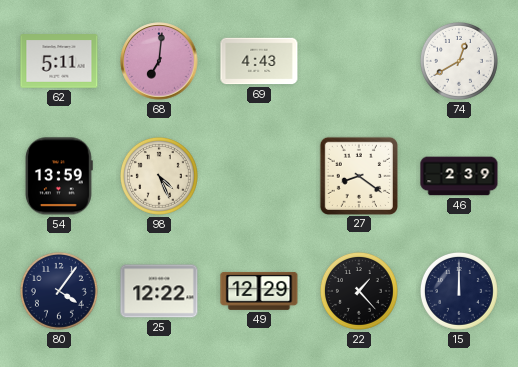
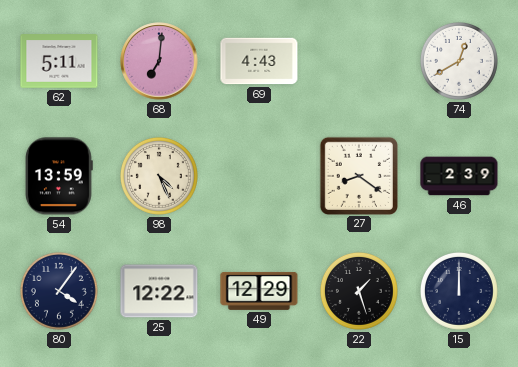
22: 1:23 -> 1:27
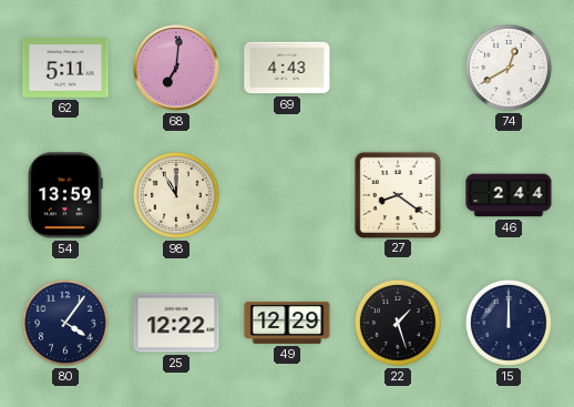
98: 4:26 -> 11:00
46: 2:39 -> 2:44
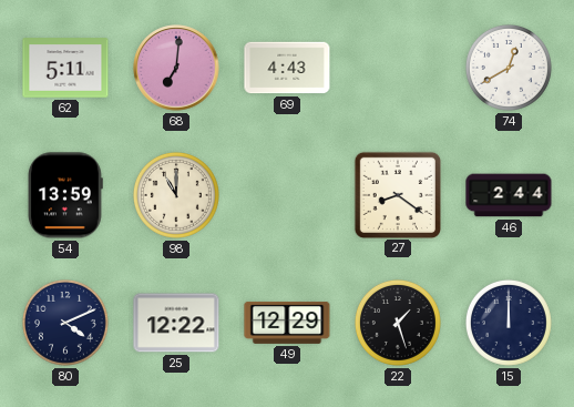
80: 4:06 -> 4:11
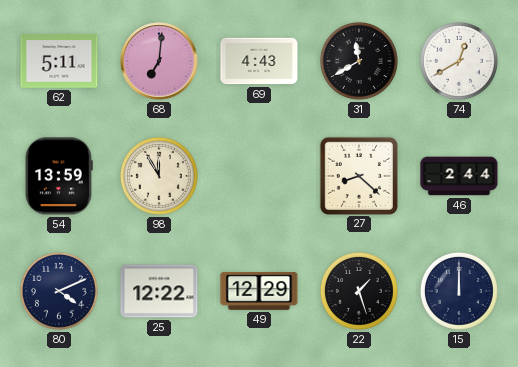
31: none -> 11:40
98: 11:00 -> 11:55
27: 8:21 -> 8:22
